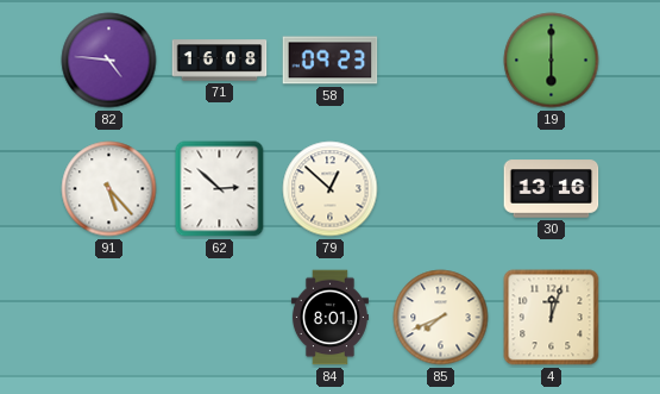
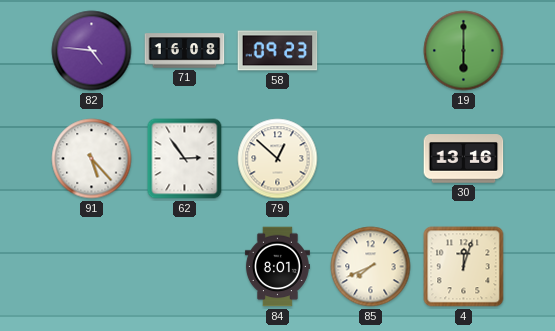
62: 2:52 -> 2:54
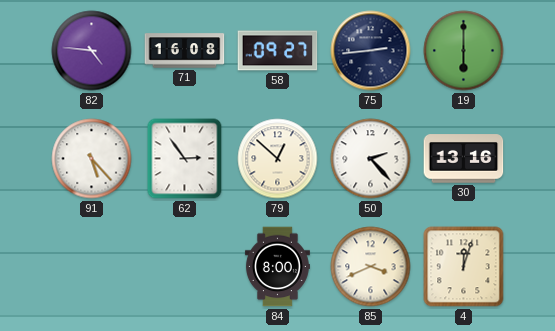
58: 09:23 -> 09:27
75: none -> 2:44
50: none -> 2:23
84: 8:01 -> 8:00
85: 7:41 -> 3:41
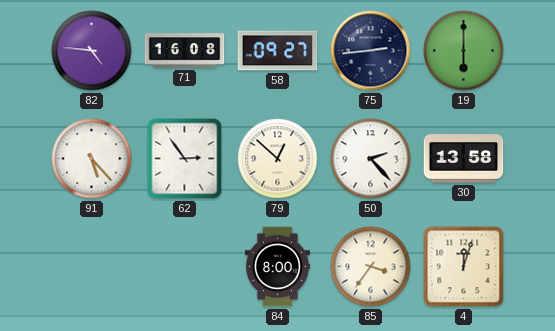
30: 13:16 -> 13:58
85: 3:41 -> 3:36
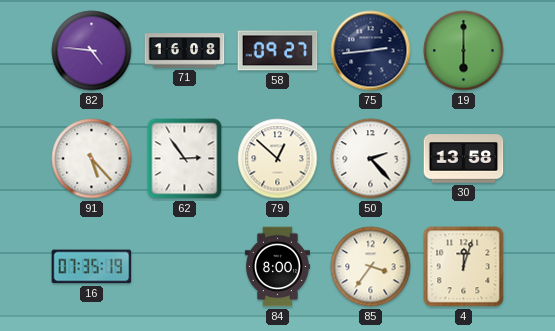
16: none -> 07:35
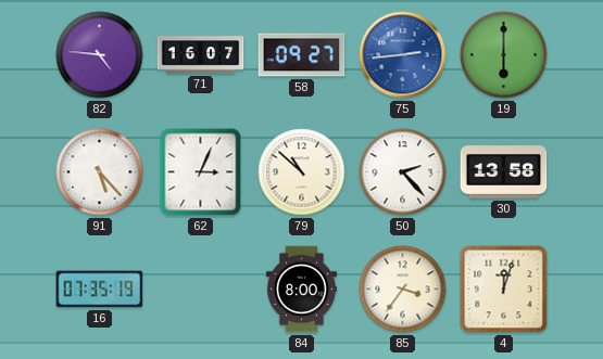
71: 16:08 -> 16:07
75 dial: navy -> blue
62: 2:54 -> 3:04
79: 12:52 -> 10:52
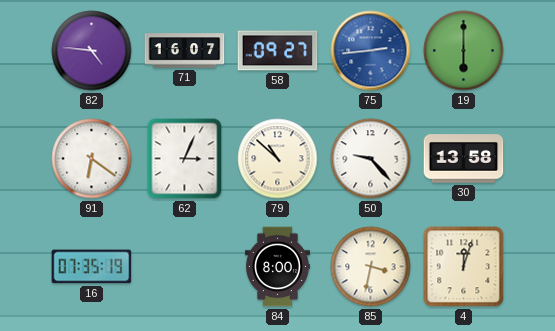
91: 5:23 -> 6:21
50: 2:23 -> 9:23
85: 3:36 -> 3:32
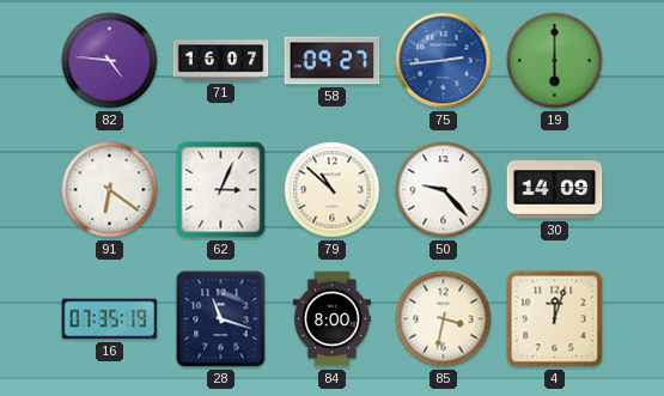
30: 13:58 -> 14:09
28: none -> 11:18
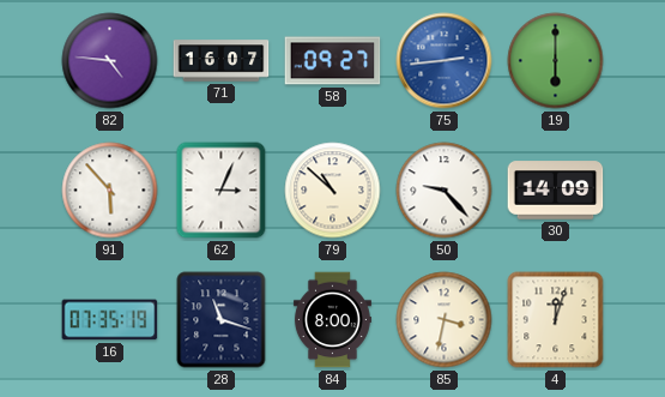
91: 6:21 -> 5:53
